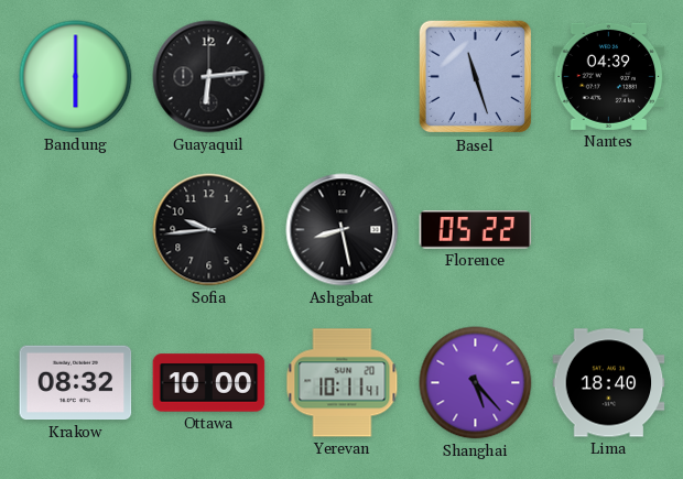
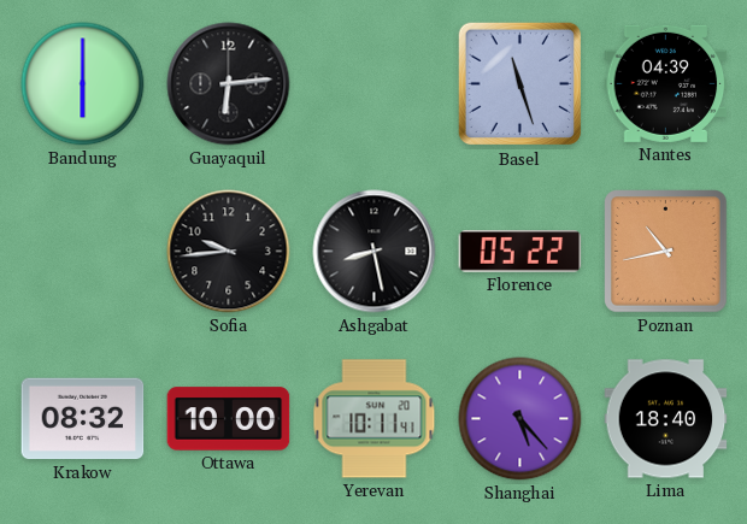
Poznan: none -> 10:43
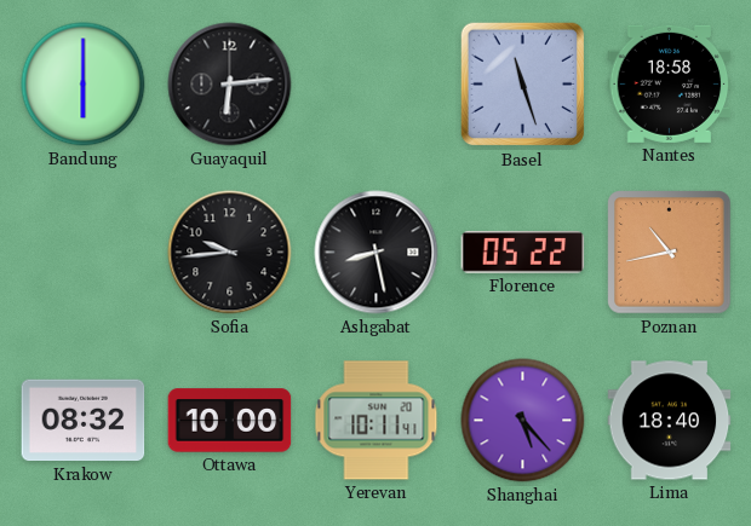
Nantes: 04:39 -> 18:58
